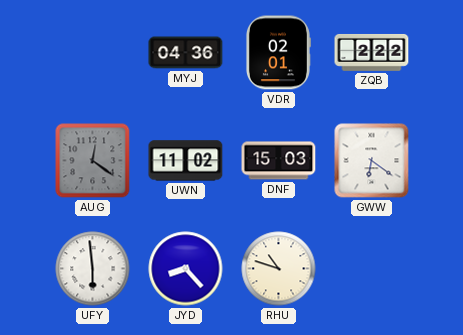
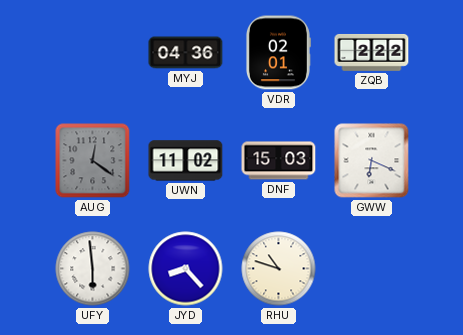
GWW: 6:21 -> 6:19
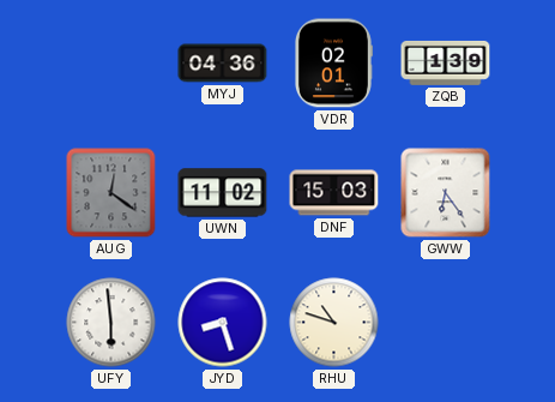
ZQB: 2:22 -> 1:39
GWW: 6:19 -> 6:24
JYD: 8:23 -> 8:27
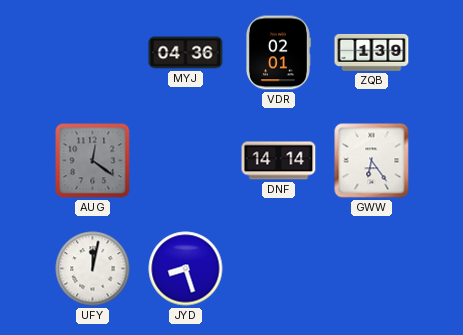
UWN: 11:02 -> none
DNF: 15:03 -> 14:14
UFY: 5:59 -> 12:02
RHU: 10:48 -> none
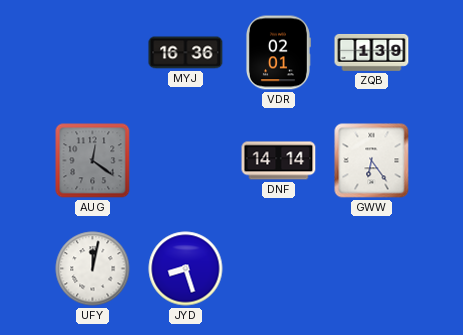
MYJ: 04:36 -> 16:36
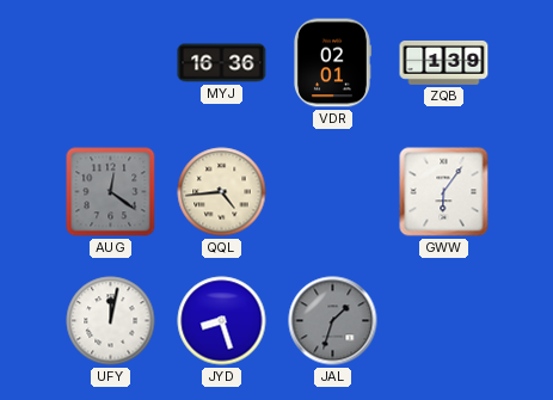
QQL: none -> 4:44
DNF: 14:14 -> none
GWW: 6:24 -> 6:06
JAL: none -> 1:33
